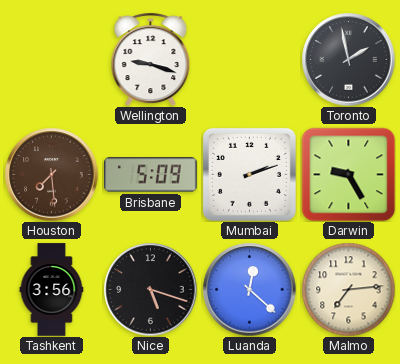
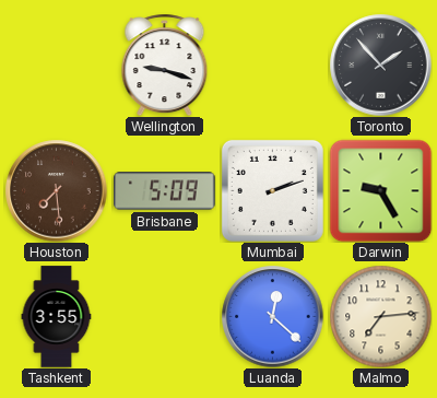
Toronto: 1:58 -> 1:53
Tashkent: 3:56 -> 3:55
Nice: 5:18 -> none
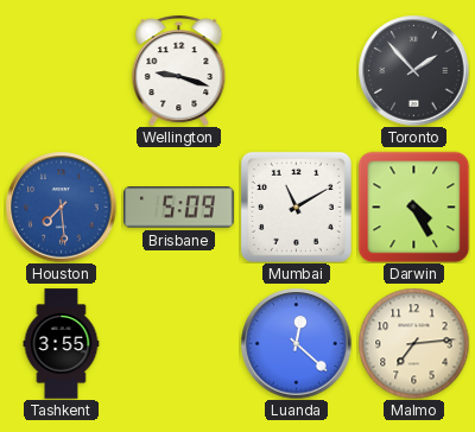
Houston dial: brown -> blue
Mumbai: 2:12 -> 11:10
Darwin: 9:25 -> 4:25
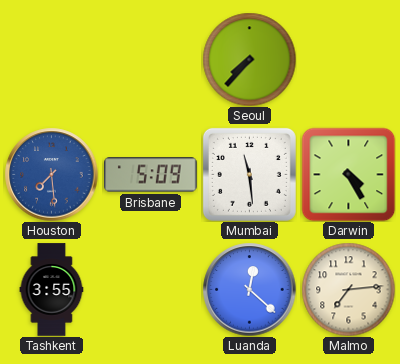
Wellington: 9:18 -> none
Seoul: none -> 7:37
Toronto: 1:53 -> none
Mumbai: 11:10 -> 11:29
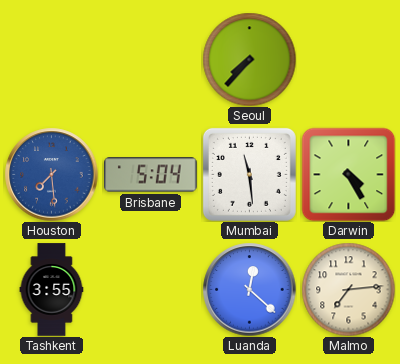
Brisbane: 5:09 -> 5:04
